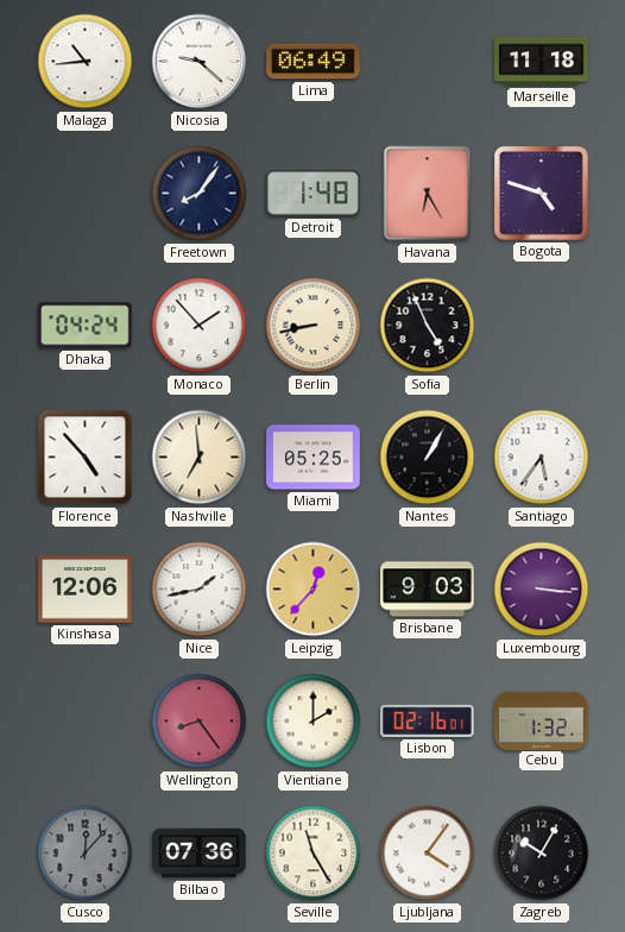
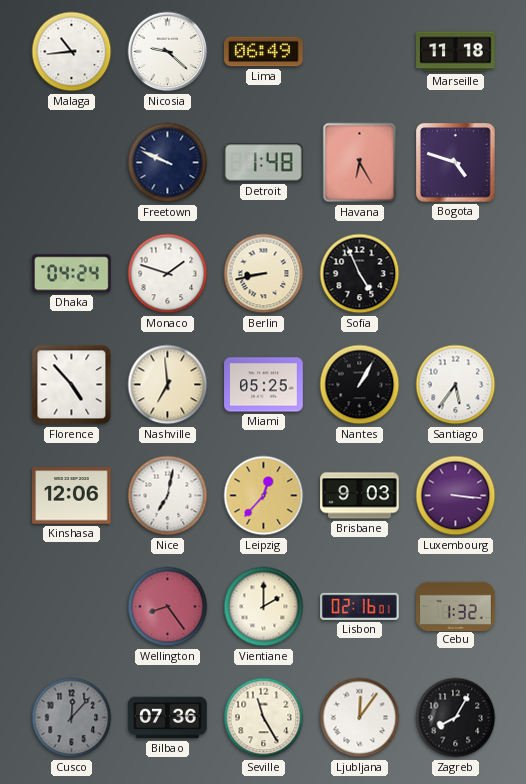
Freetown: 8:06 -> 9:49
Monaco: 1:53 -> 1:48
Nice: 1:43 -> 7:02
Ljubljana: 4:06 -> 12:06
Zagreb: 10:05 -> 8:05
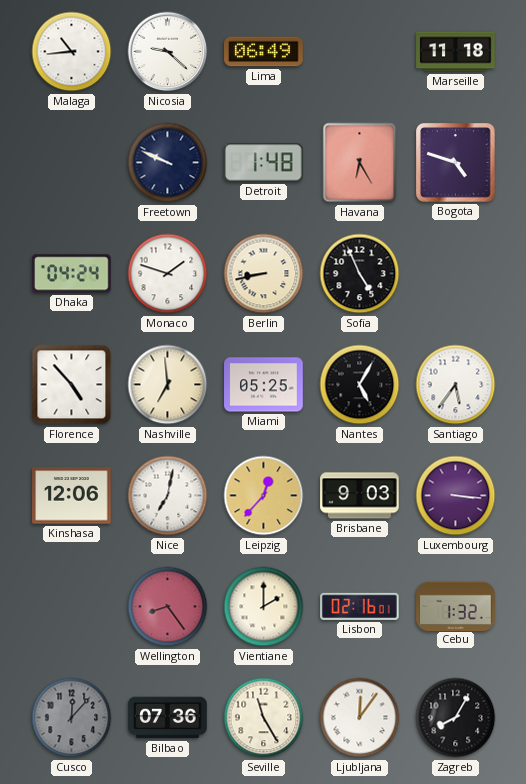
Nantes: 1:05 -> 5:05
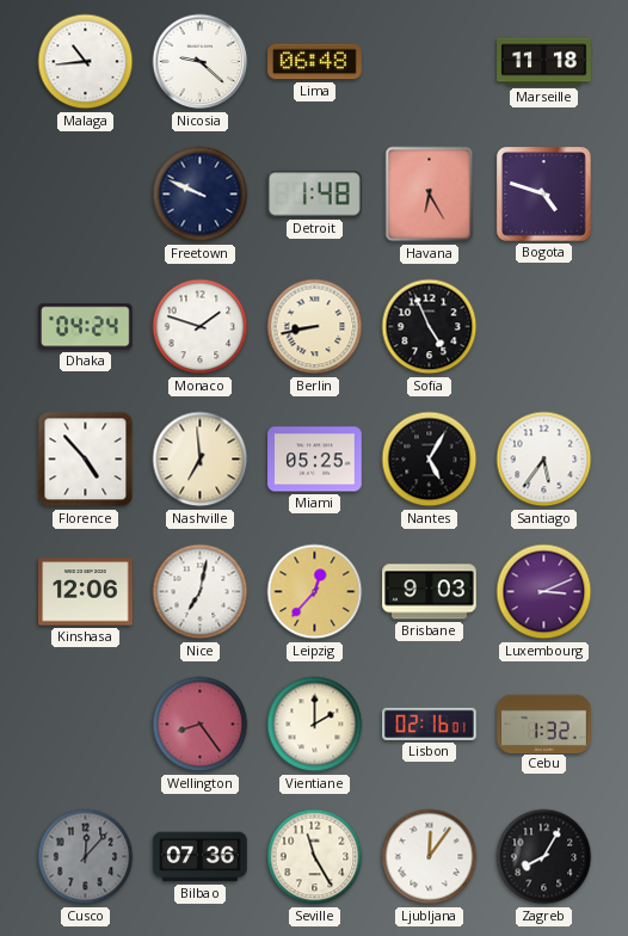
Lima: 06:49 -> 06:48
Luxembourg: 3:16 -> 3:11
